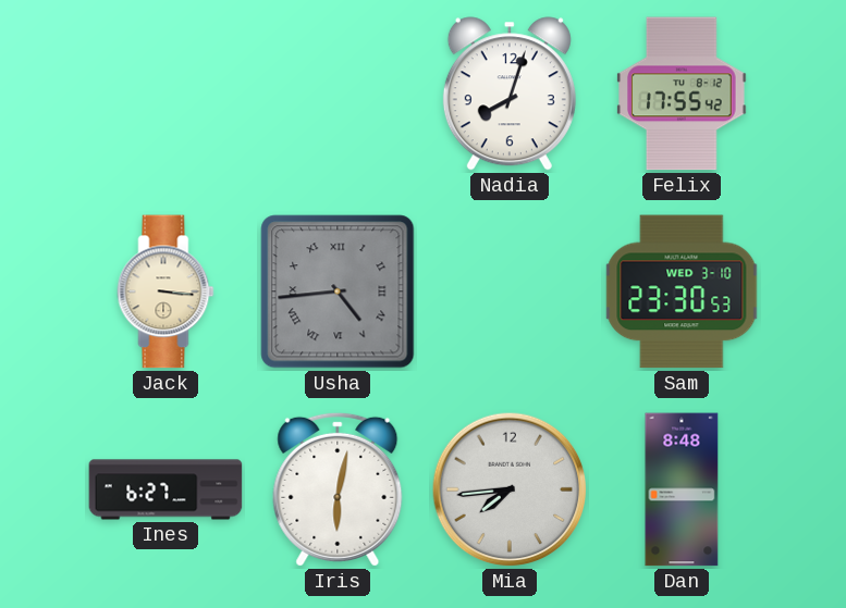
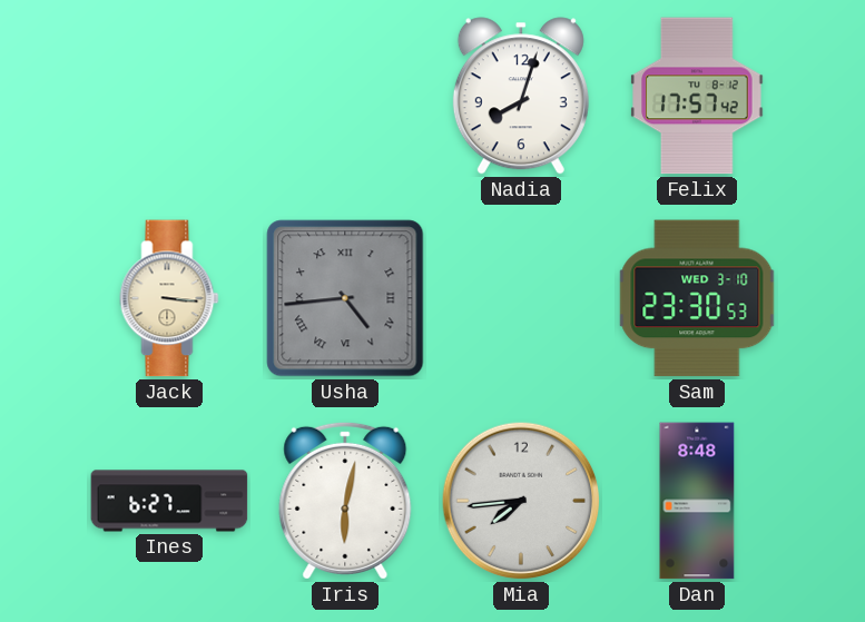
Felix: 17:55 -> 17:57
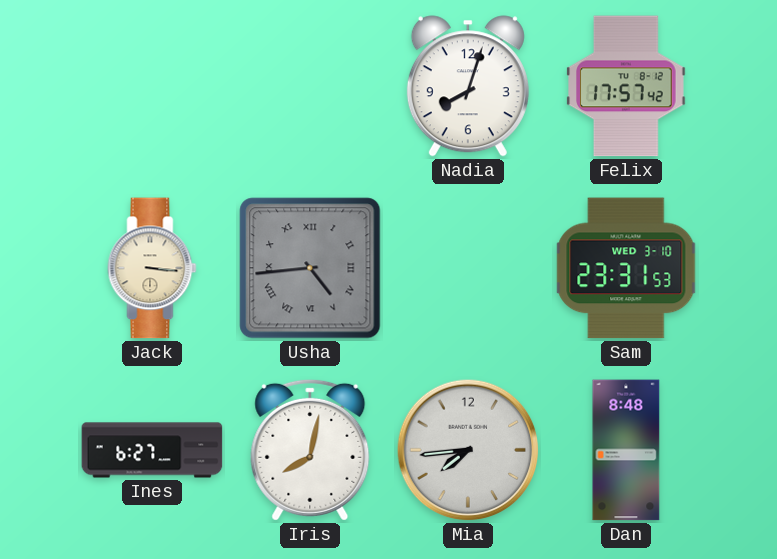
Sam: 23:30 -> 23:31
Iris: 6:02 -> 8:02
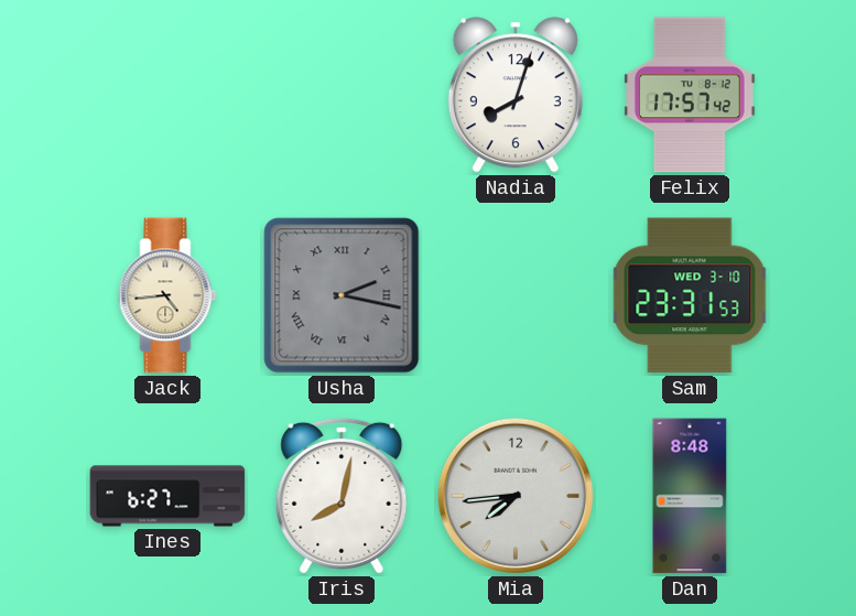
Jack: 3:16 -> 4:44
Usha: 4:44 -> 2:17
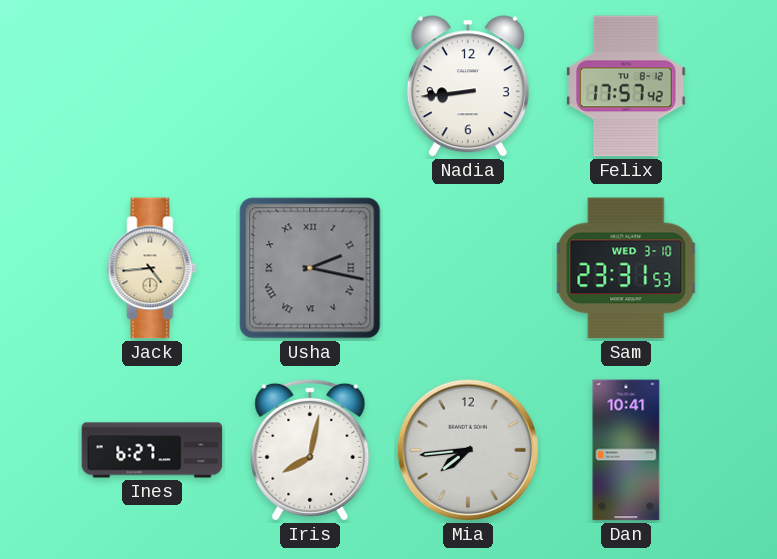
Nadia: 8:03 -> 8:44
Dan: 8:48 -> 10:41
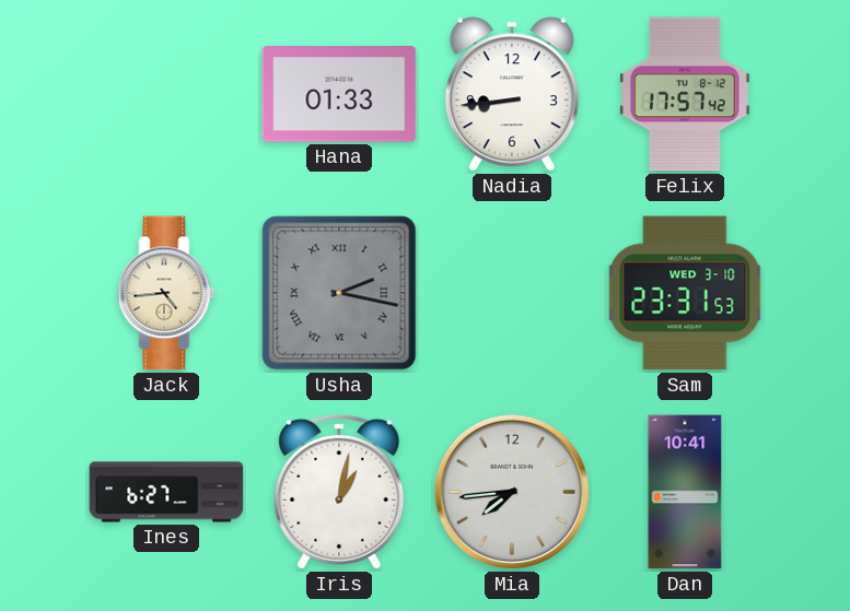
Hana: none -> 01:33
Iris: 8:02 -> 1:02
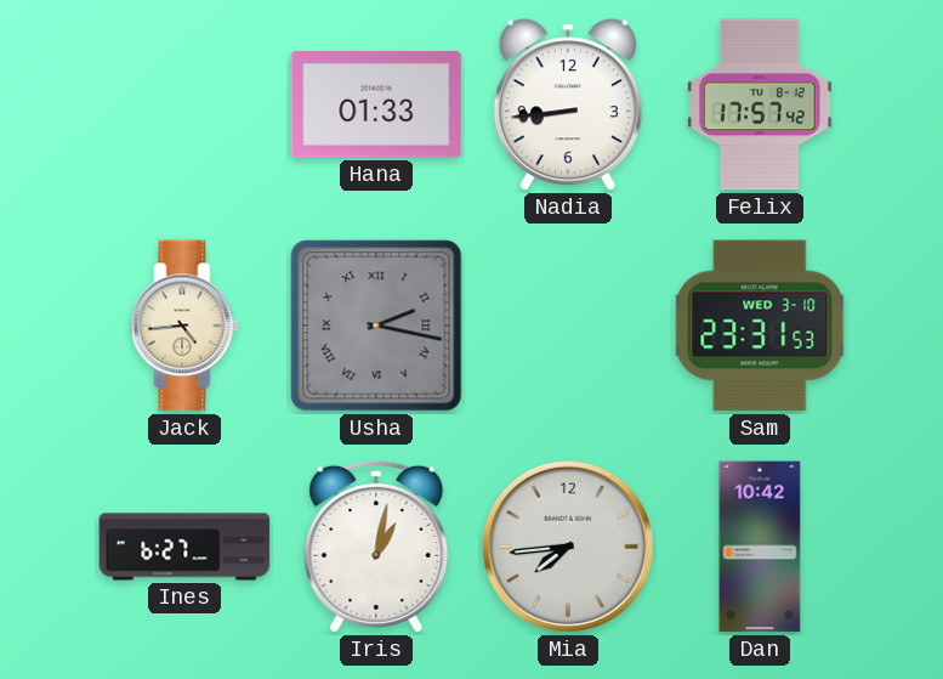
Dan: 10:41 -> 10:42
